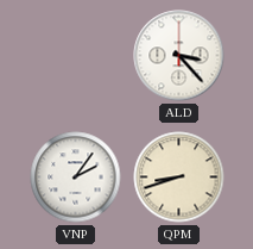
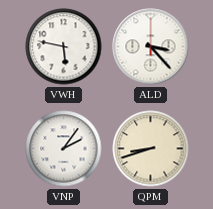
VWH: none -> 5:47
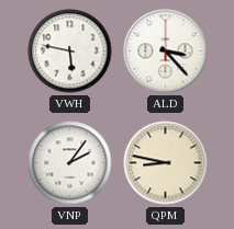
QPM: 8:42 -> 8:47
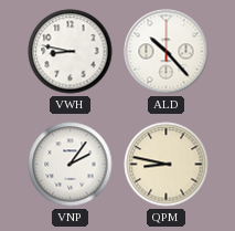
VWH: 5:47 -> 8:47
ALD: 3:23 -> 10:23
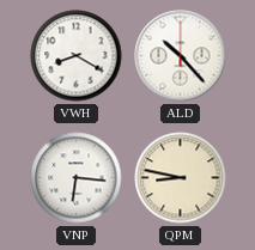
VWH: 8:47 -> 8:20
VNP: 2:06 -> 6:16
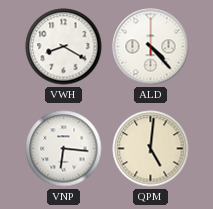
ALD: 10:23 -> 4:23
QPM: 8:47 -> 5:01
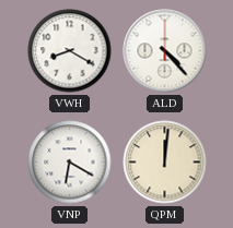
VNP: 6:16 -> 6:20
QPM: 5:01 -> 12:01
